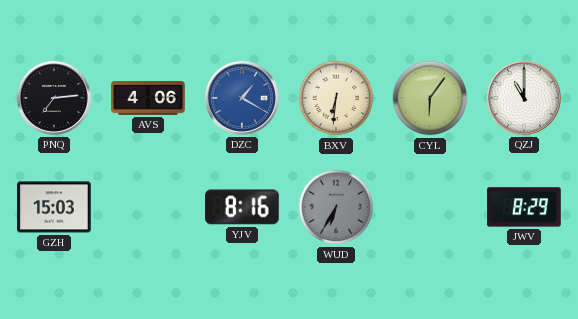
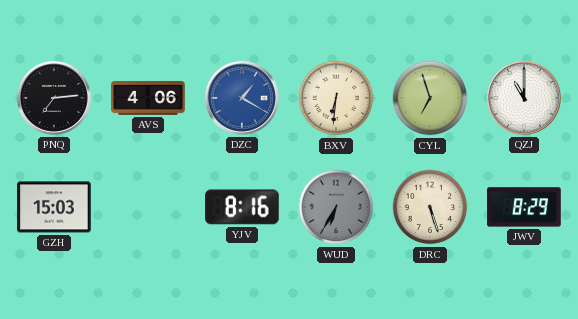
CYL: 6:06 -> 6:57
DRC: none -> 5:27
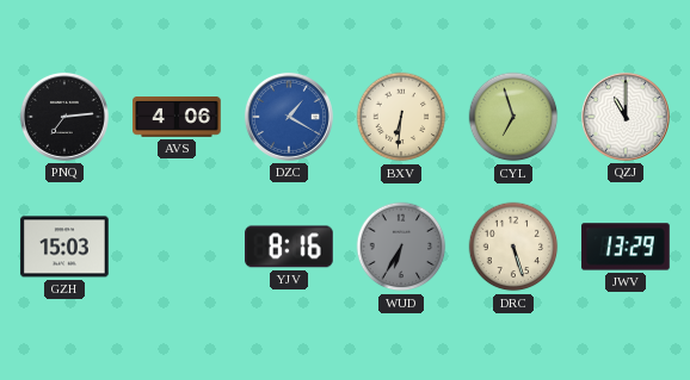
JWV: 8:29 -> 13:29
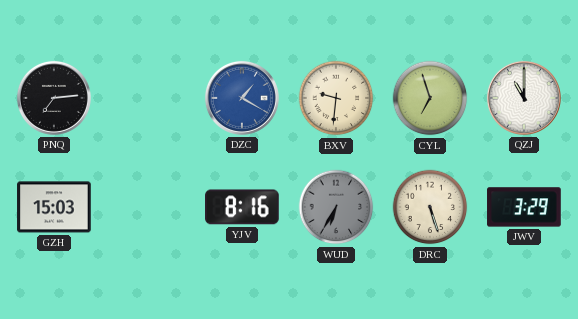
AVS: 4:06 -> none
BXV: 6:31 -> 9:31
JWV: 13:29 -> 3:29
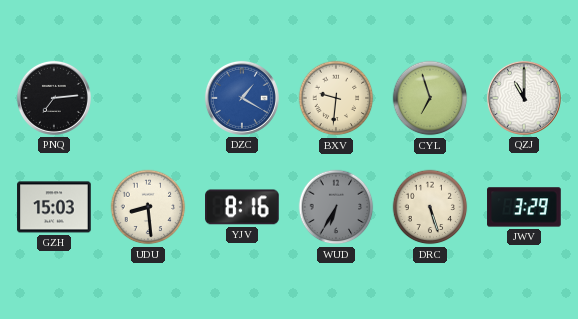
UDU: none -> 8:29
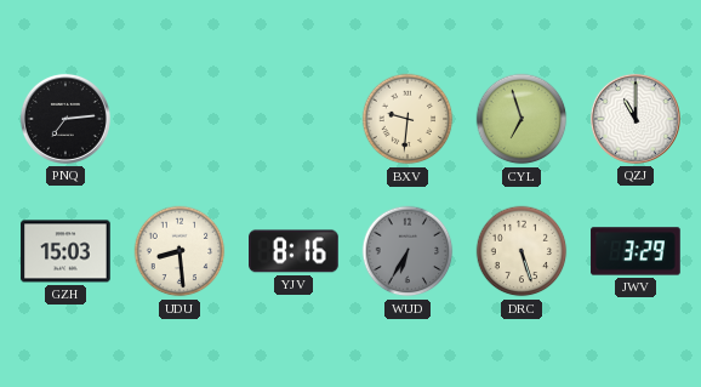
DZC: 1:20 -> none
